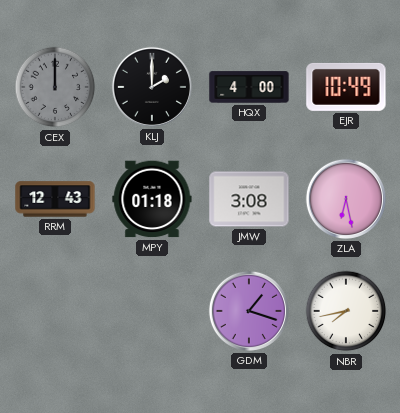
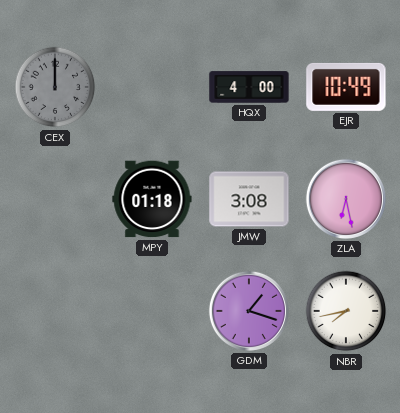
KLJ: 2:00 -> none
RRM: 12:43 -> none
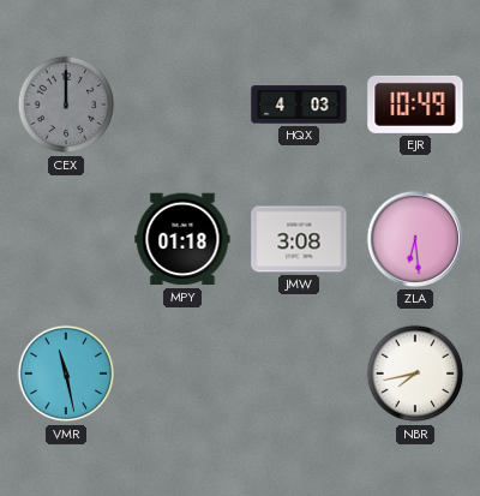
HQX: 4:00 -> 4:03
ZLA: 6:28 -> 6:29
VMR: none -> 11:28
GDM: 1:18 -> none
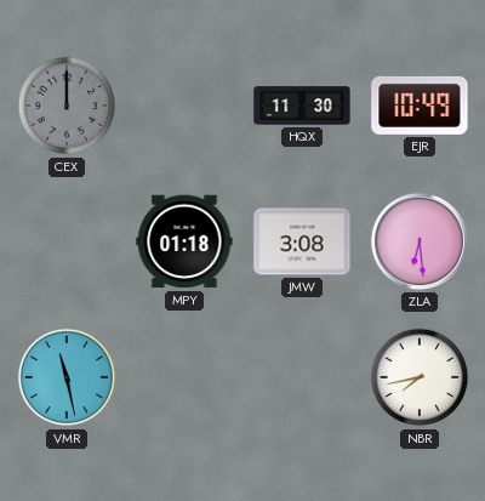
HQX: 4:03 -> 11:30
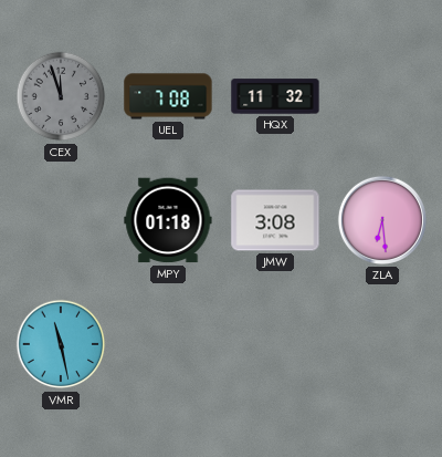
CEX: 12:00 -> 11:57
UEL: none -> 7:08
HQX: 11:30 -> 11:32
EJR: 10:49 -> none
NBR: 7:43 -> none
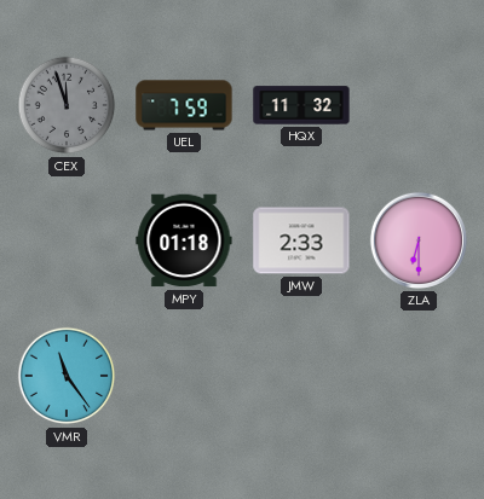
UEL: 7:08 -> 7:59
JMW: 3:08 -> 2:33
ZLA: 6:29 -> 6:30
VMR: 11:28 -> 11:24
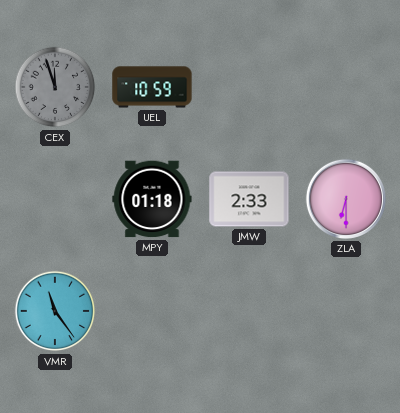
UEL: 7:59 -> 10:59
HQX: 11:32 -> none
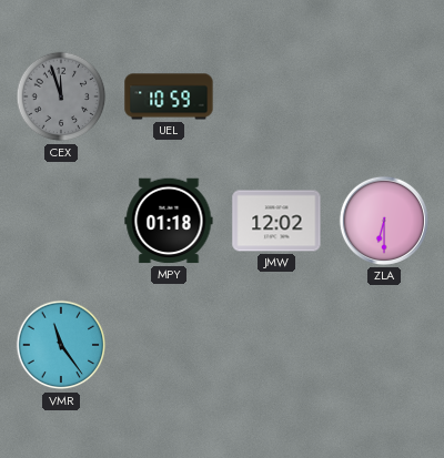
JMW: 2:33 -> 12:02
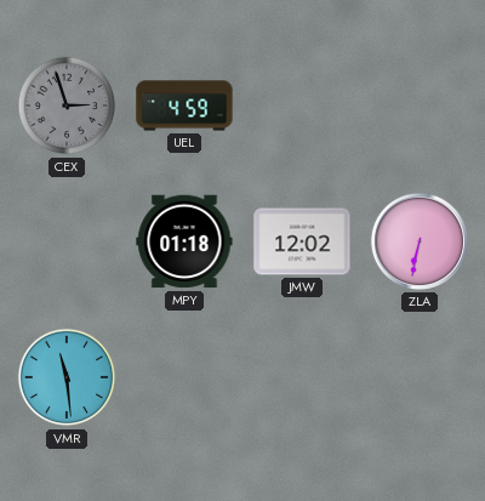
CEX: 11:57 -> 2:57
UEL: 10:59 -> 4:59
ZLA: 6:30 -> 6:32
VMR: 11:24 -> 11:29
